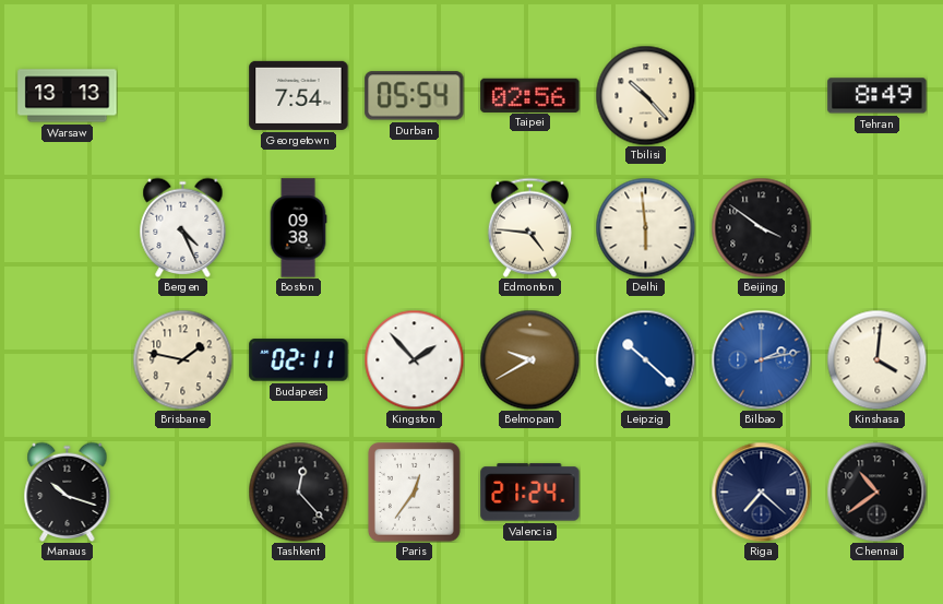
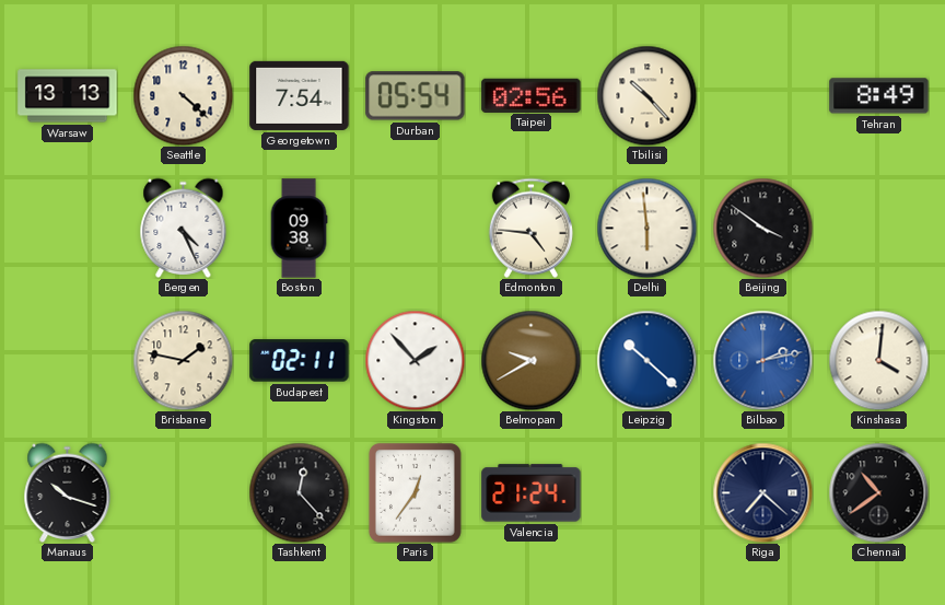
Seattle: none -> 4:22
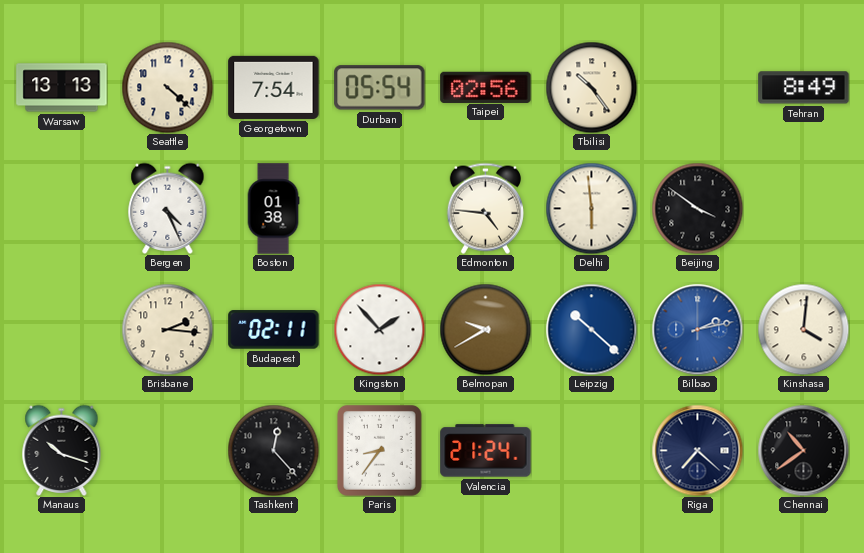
Tbilisi: 10:23 -> 10:24
Boston: 09:38 -> 01:38
Brisbane: 1:47 -> 2:16
Paris: 12:36 -> 8:36
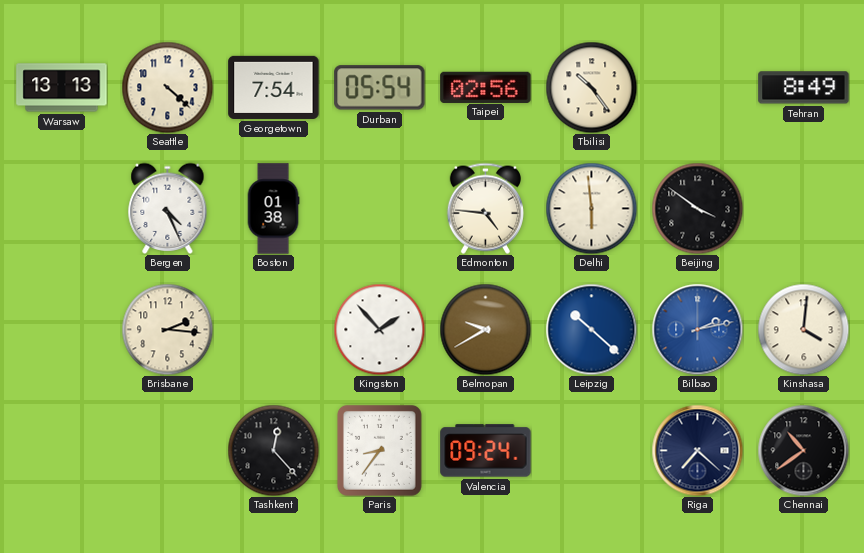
Budapest: 02:11 -> none
Manaus: 10:18 -> none
Valencia: 21:24 -> 09:24
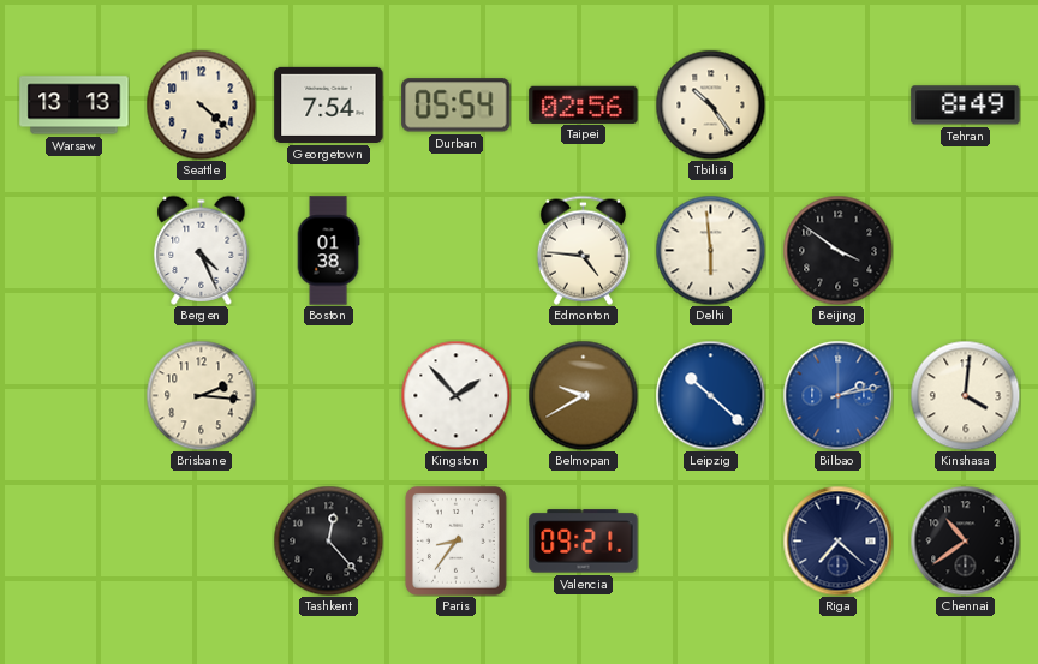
Valencia: 09:24 -> 09:21
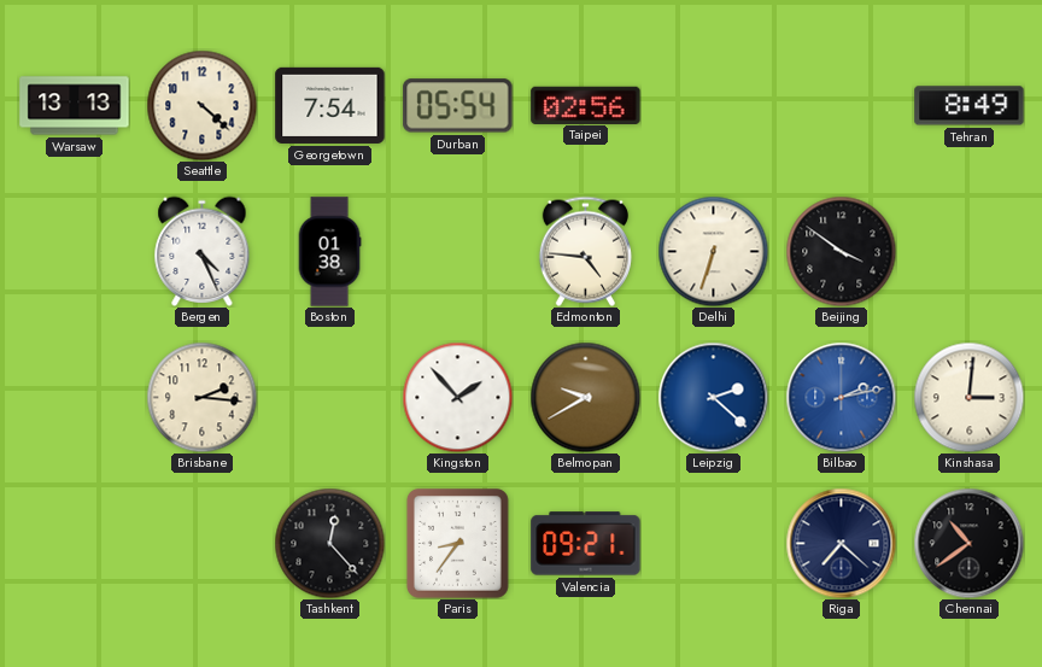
Tbilisi: 10:24 -> none
Delhi: 5:59 -> 6:33
Leipzig: 10:22 -> 2:22
Kinshasa: 4:01 -> 3:01
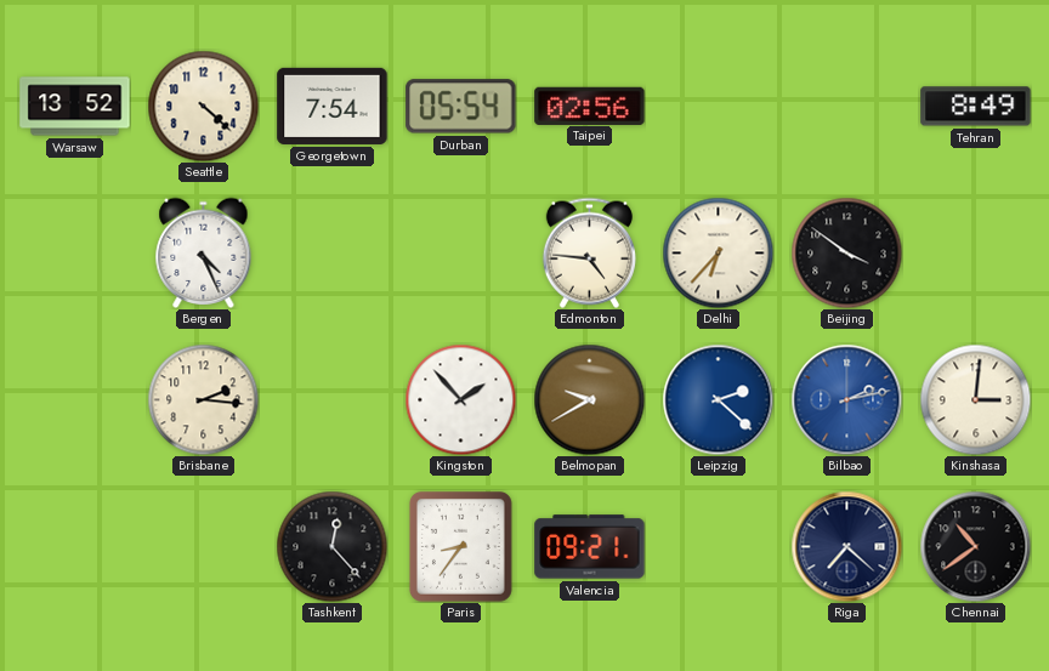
Warsaw: 13:13 -> 13:52
Boston: 01:38 -> none
Delhi: 6:33 -> 6:37
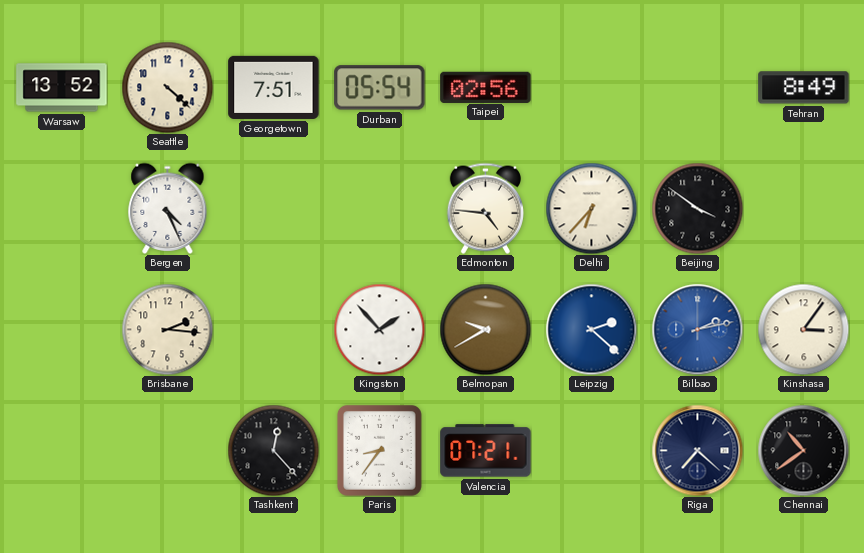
Georgetown: 7:54 -> 7:51
Kinshasa: 3:01 -> 3:06
Valencia: 09:21 -> 07:21
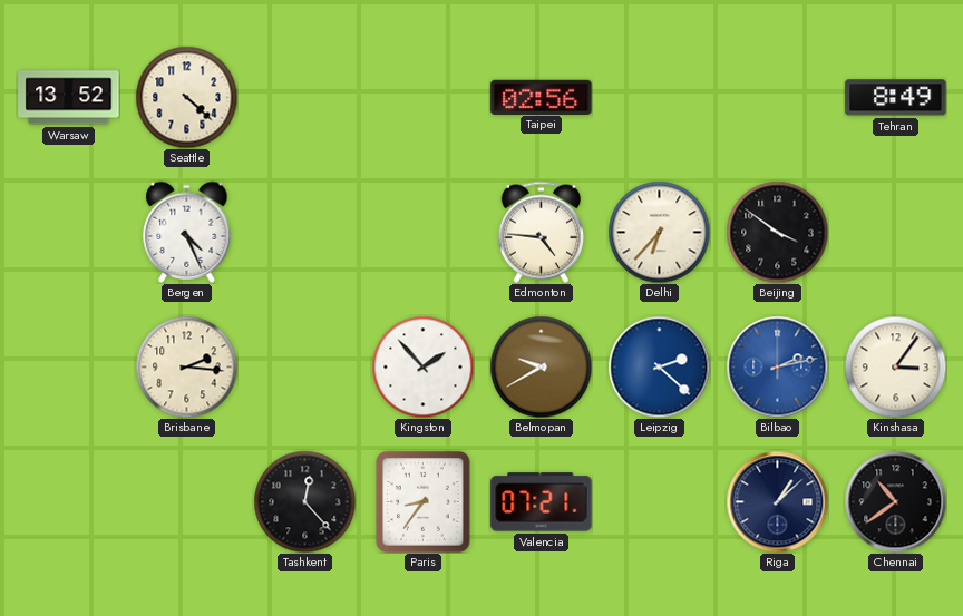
Georgetown: 7:51 -> none
Durban: 05:54 -> none
Riga: 7:22 -> 1:08
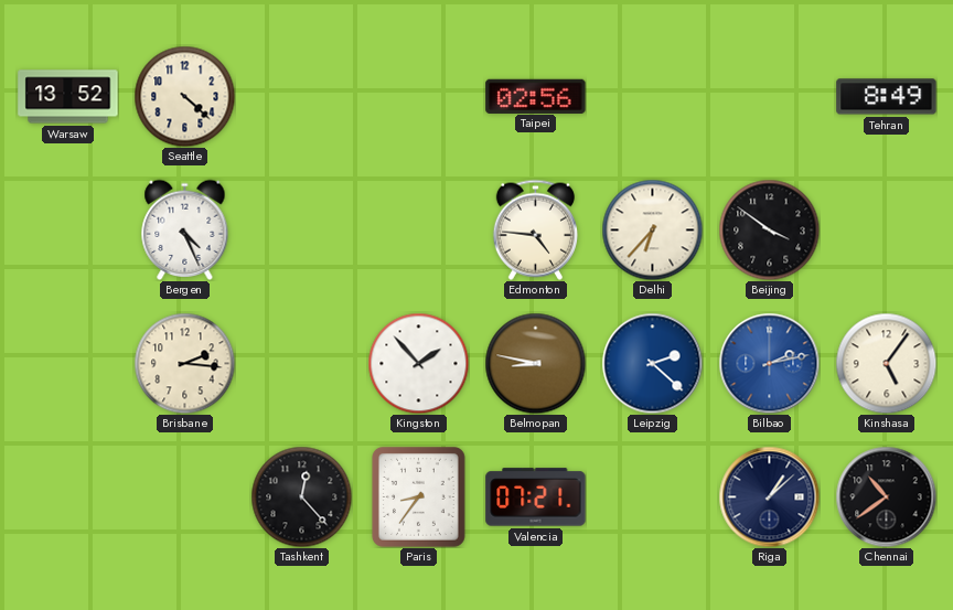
Belmopan: 9:40 -> 8:47
Kinshasa: 3:06 -> 5:06
